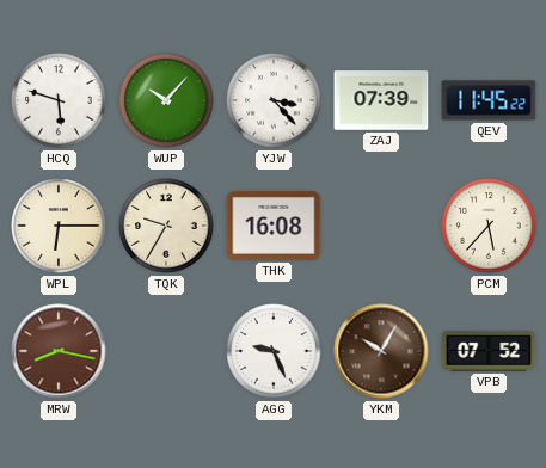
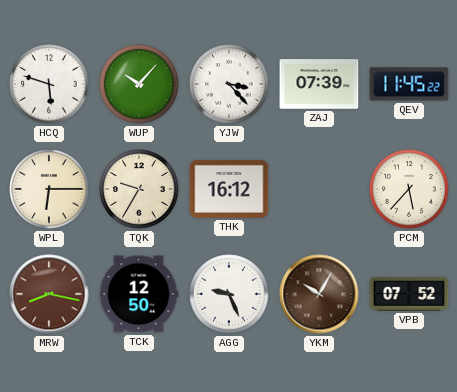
THK: 16:08 -> 16:12
TCK: none -> 12:50
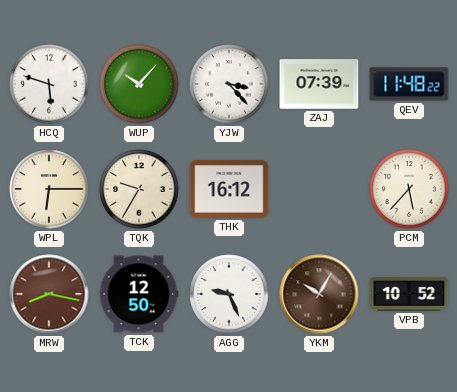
QEV: 11:45 -> 11:48
VPB: 07:52 -> 10:52
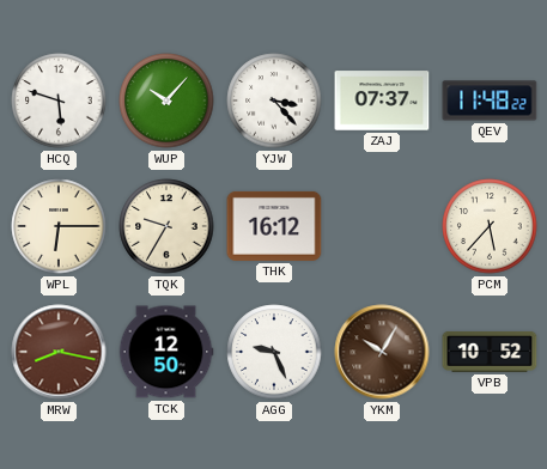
ZAJ: 07:39 -> 07:37
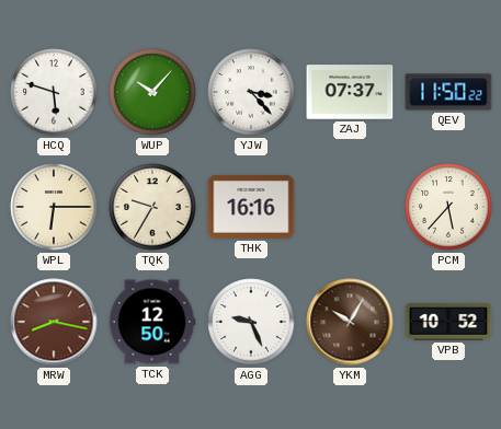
QEV: 11:48 -> 11:50
THK: 16:12 -> 16:16
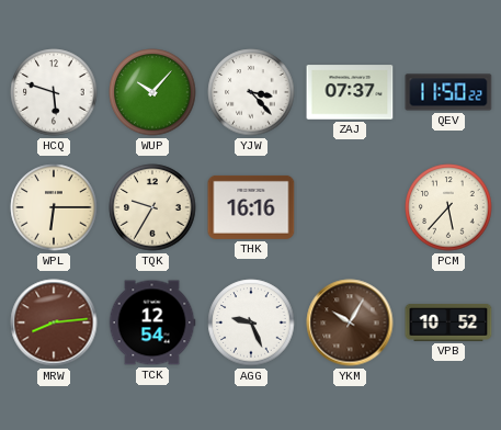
MRW: 8:17 -> 8:14
TCK: 12:50 -> 12:54
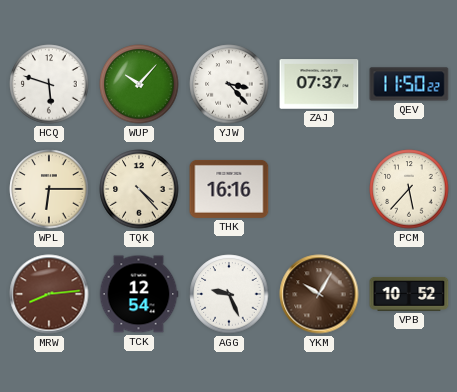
TQK: 9:35 -> 4:23
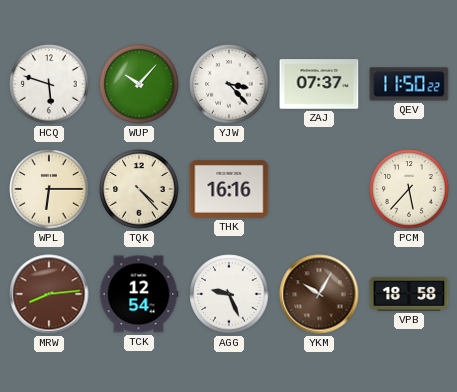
VPB: 10:52 -> 18:58
